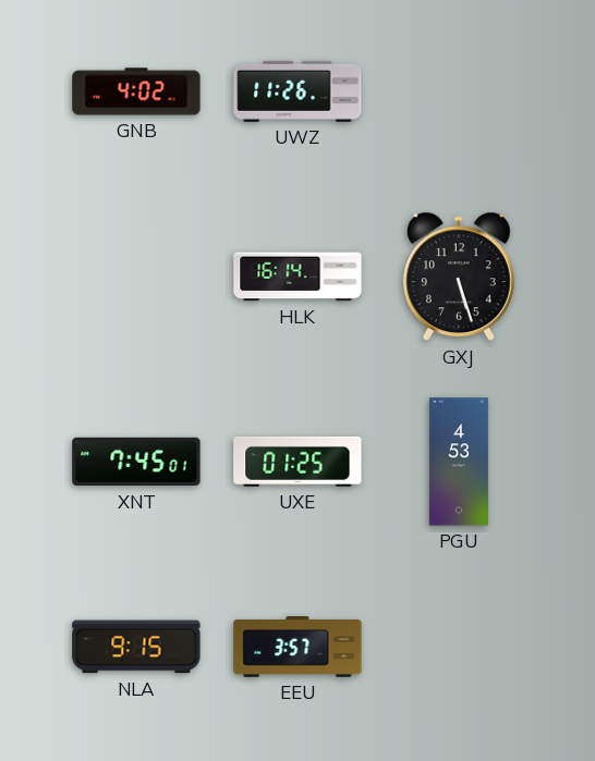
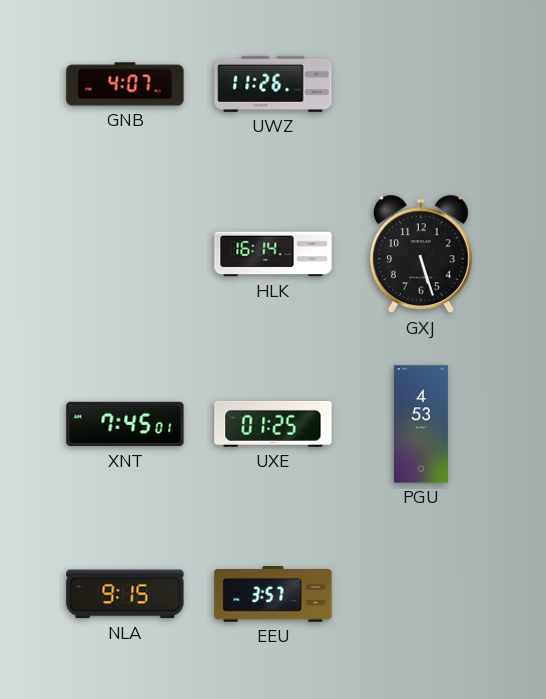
GNB: 4:02 -> 4:07
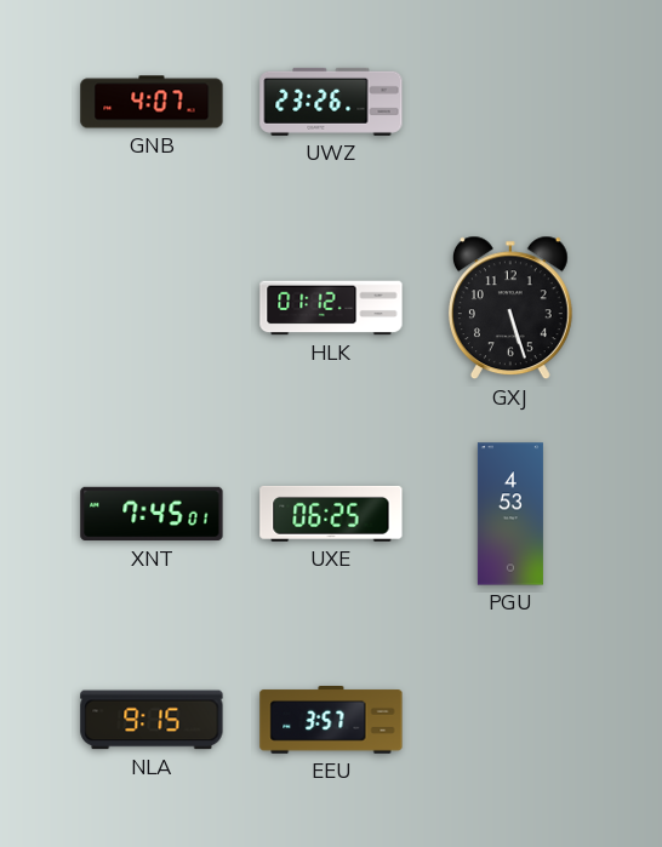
UWZ: 11:26 -> 23:26
HLK: 16:14 -> 01:12
UXE: 01:25 -> 06:25
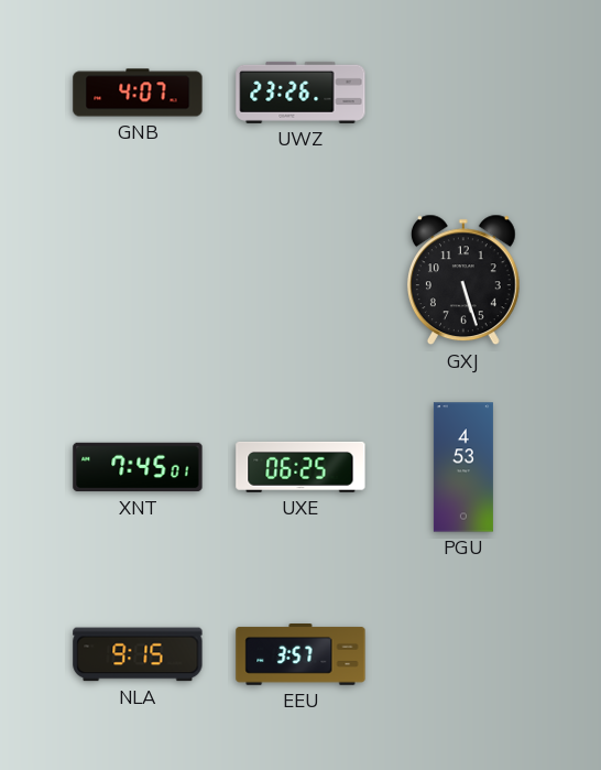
HLK: 01:12 -> none
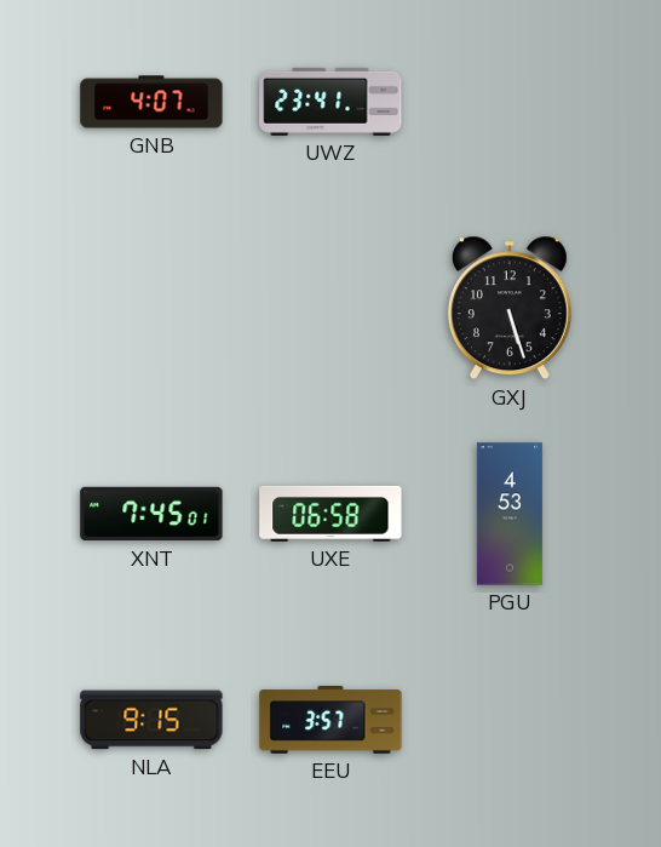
UWZ: 23:26 -> 23:41
UXE: 06:25 -> 06:58
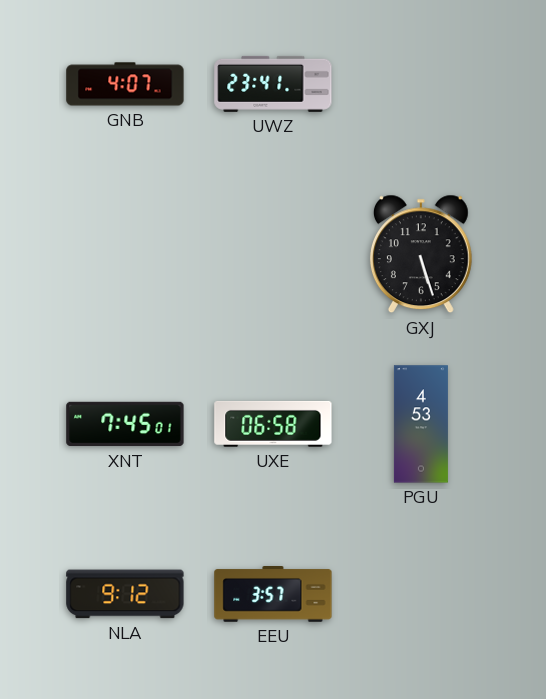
NLA: 9:15 -> 9:12
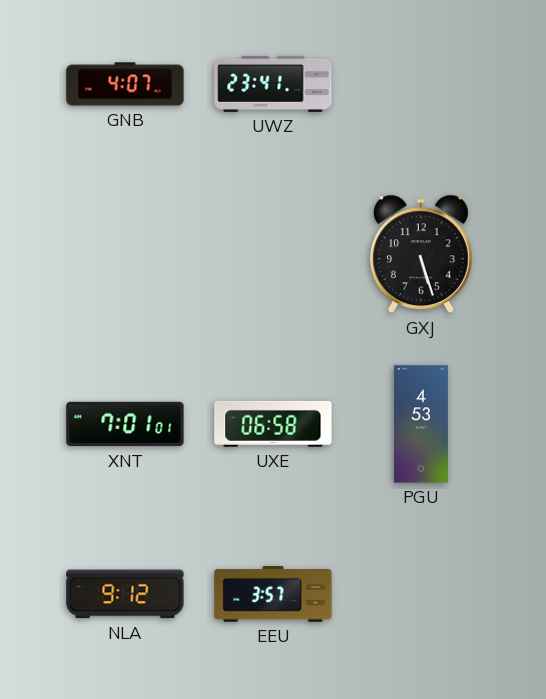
XNT: 7:45 -> 7:01
